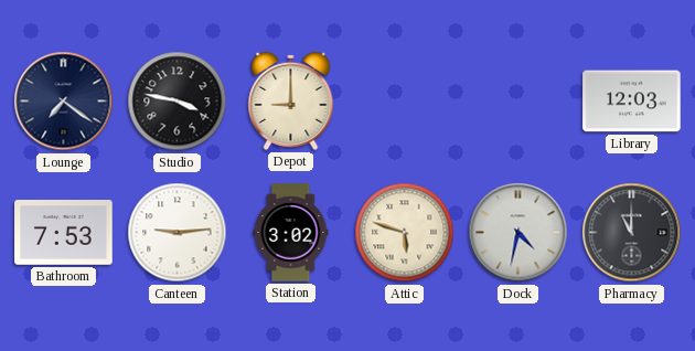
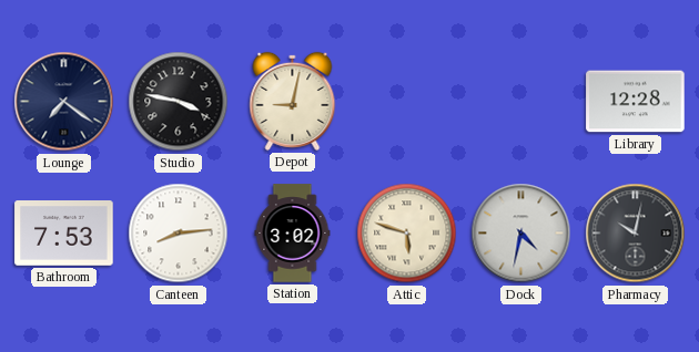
Depot: 9:00 -> 9:02
Library: 12:03 -> 12:28
Canteen: 9:14 -> 8:14
Pharmacy: 11:00 -> 10:02
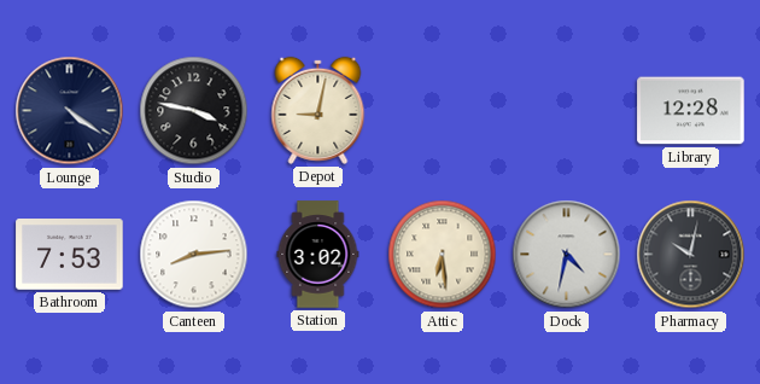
Lounge: 7:21 -> 4:21
Attic: 5:48 -> 6:29
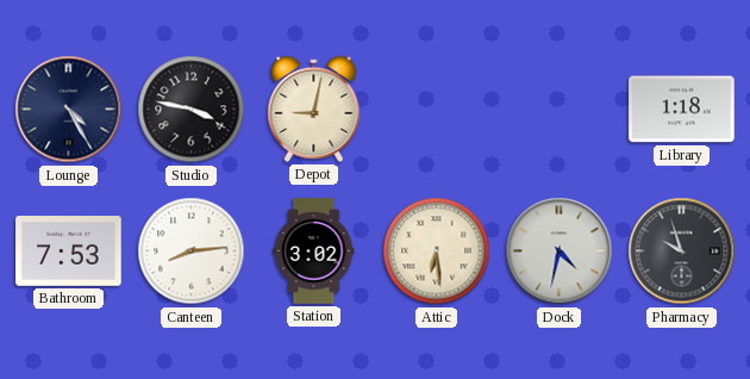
Lounge: 4:21 -> 4:25
Library: 12:28 -> 1:18
Pharmacy: 10:02 -> 9:57
